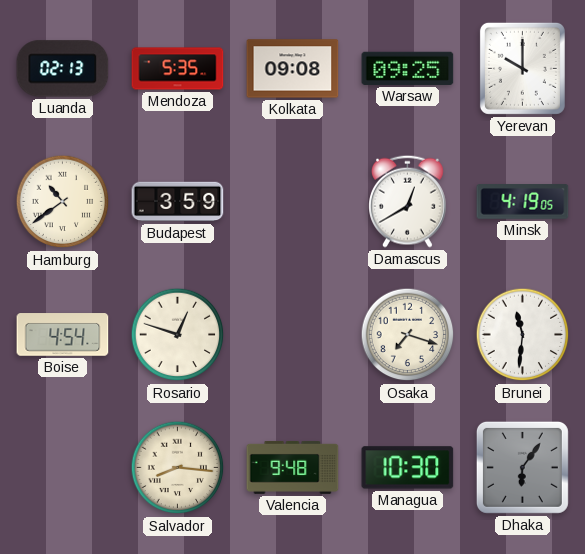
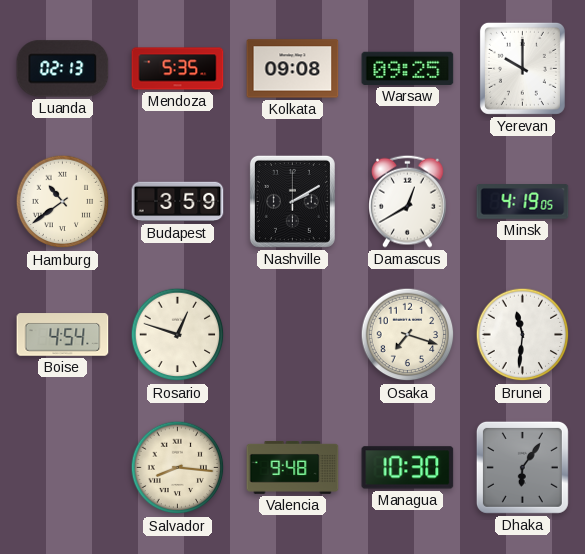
Nashville: none -> 2:10
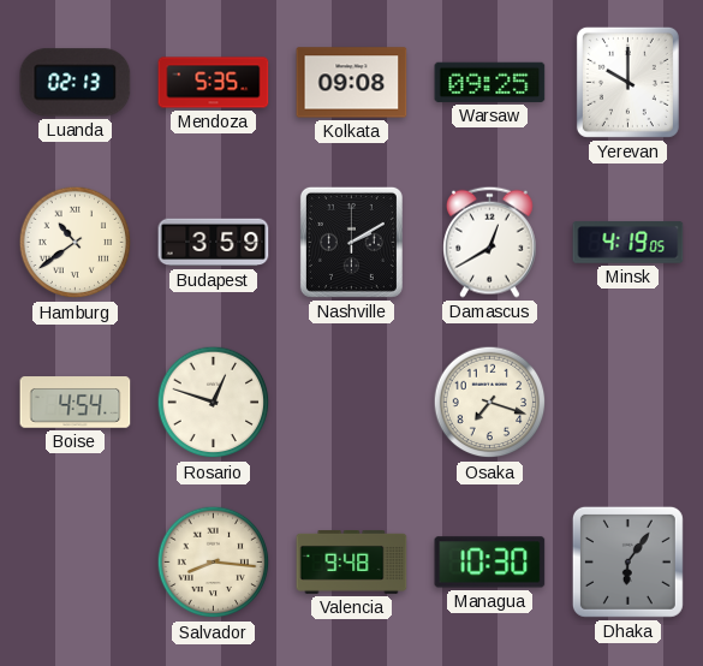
Brunei: 11:31 -> none
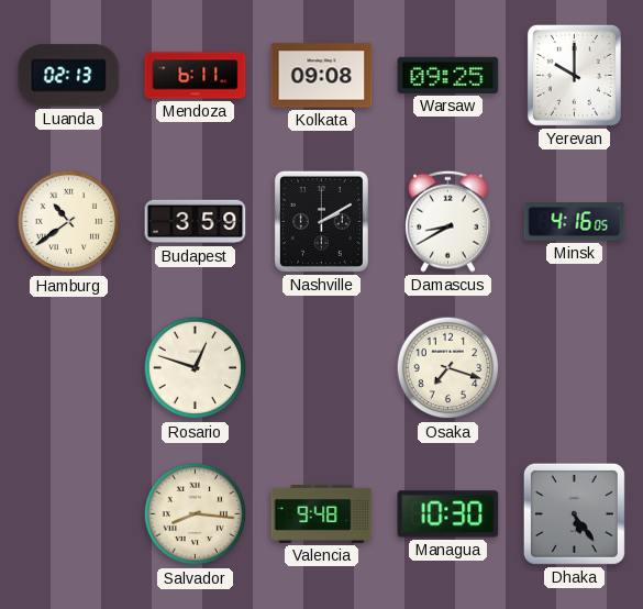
Mendoza: 5:35 -> 6:11
Damascus: 12:40 -> 8:40
Minsk: 4:19 -> 4:16
Boise: 4:54 -> none
Dhaka: 6:06 -> 5:24
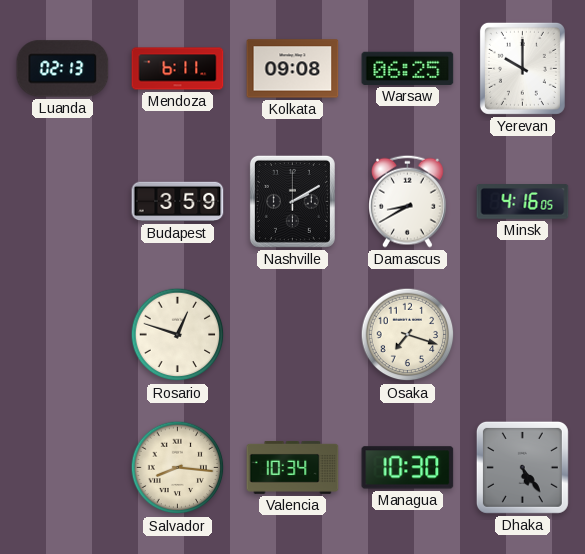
Warsaw: 09:25 -> 06:25
Hamburg: 10:39 -> none
Valencia: 9:48 -> 10:34
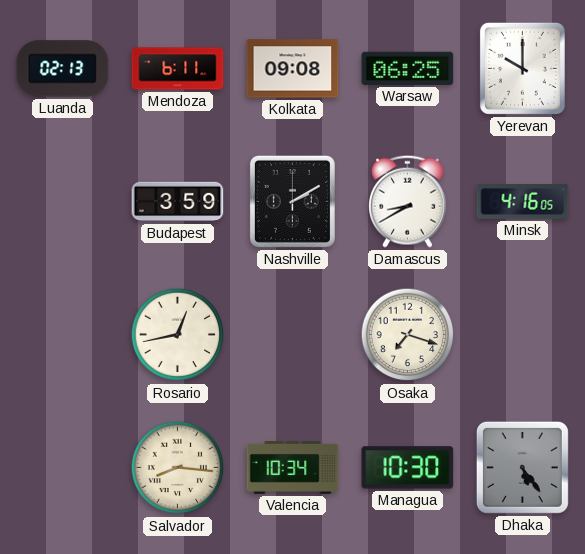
Rosario: 12:48 -> 12:43
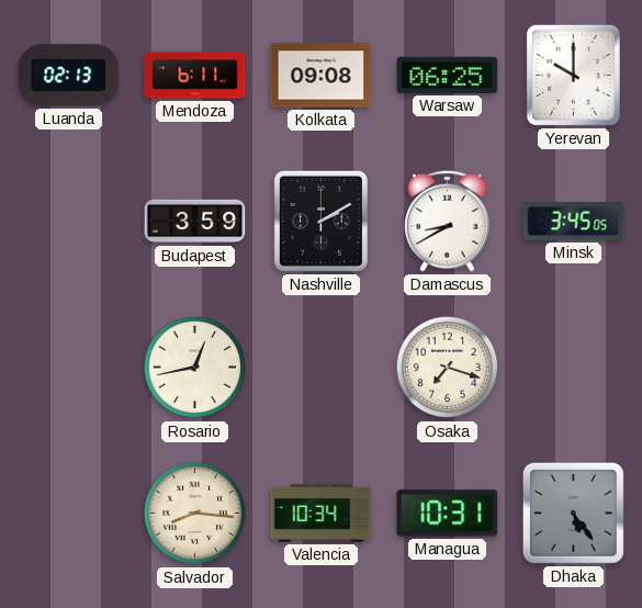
Minsk: 4:16 -> 3:45
Managua: 10:30 -> 10:31
